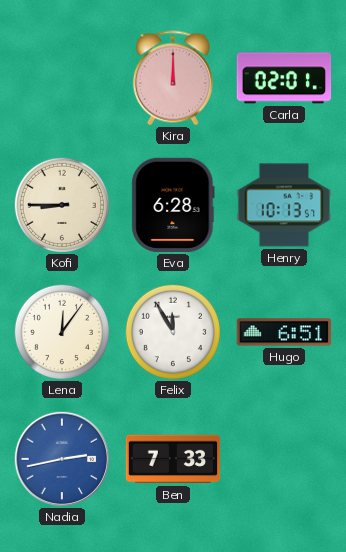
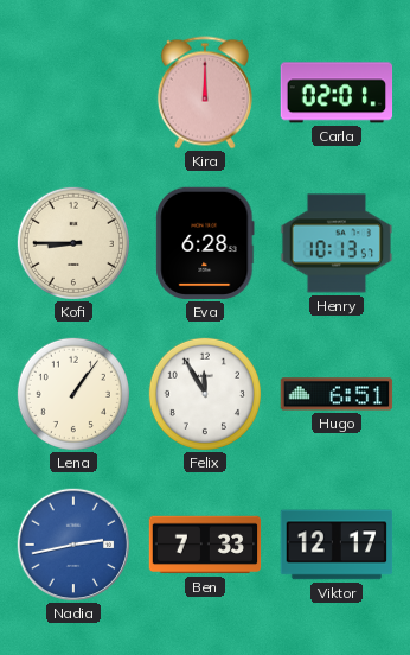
Lena: 12:06 -> 1:06
Viktor: none -> 12:17
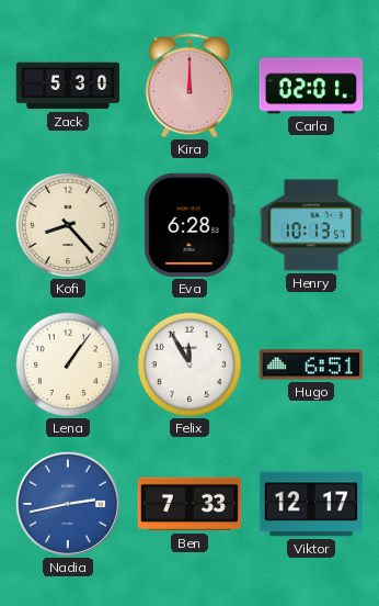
Zack: none -> 5:30
Kofi: 8:45 -> 8:23
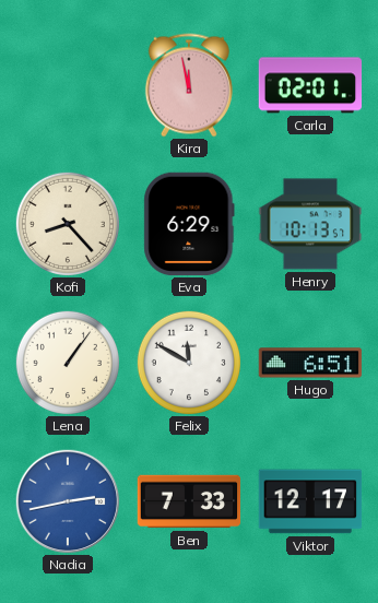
Zack: 5:30 -> none
Kira: 12:00 -> 11:58
Eva: 6:28 -> 6:29
Felix: 11:55 -> 11:50
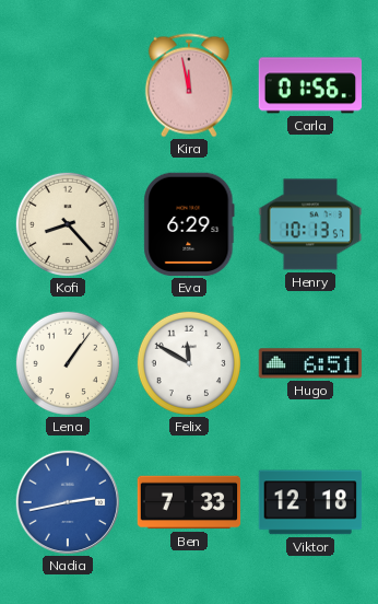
Carla: 02:01 -> 01:56
Viktor: 12:17 -> 12:18
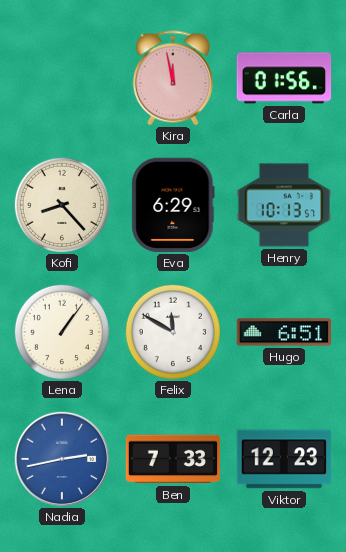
Viktor: 12:18 -> 12:23
